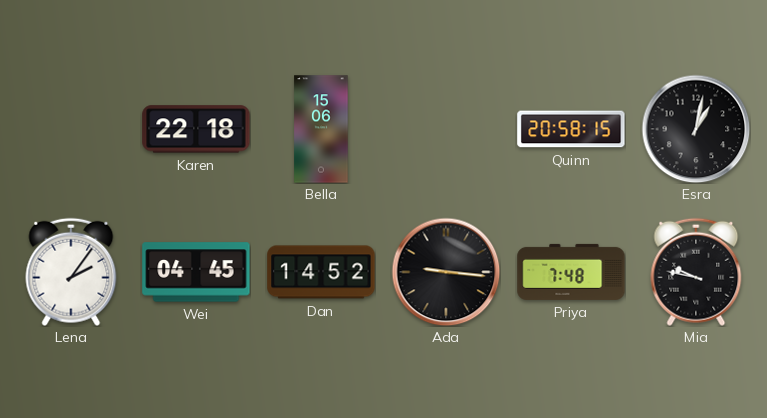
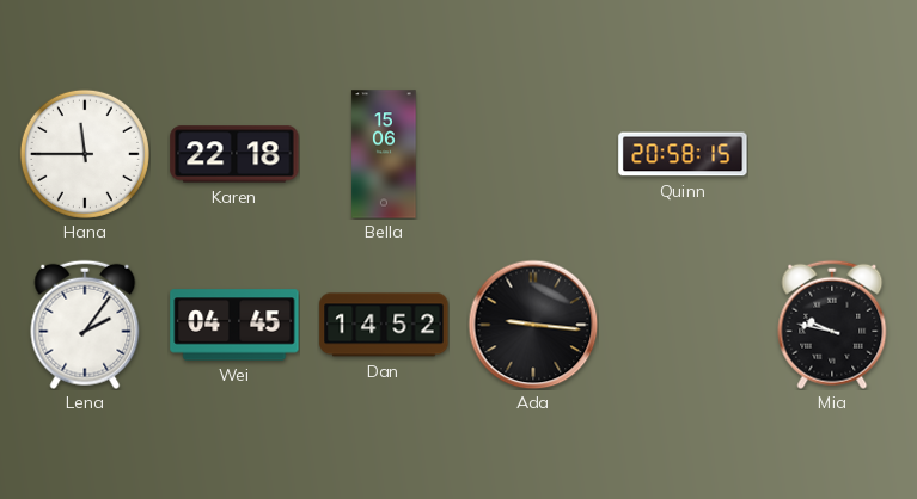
Hana: none -> 11:45
Esra: 1:02 -> none
Priya: 7:48 -> none
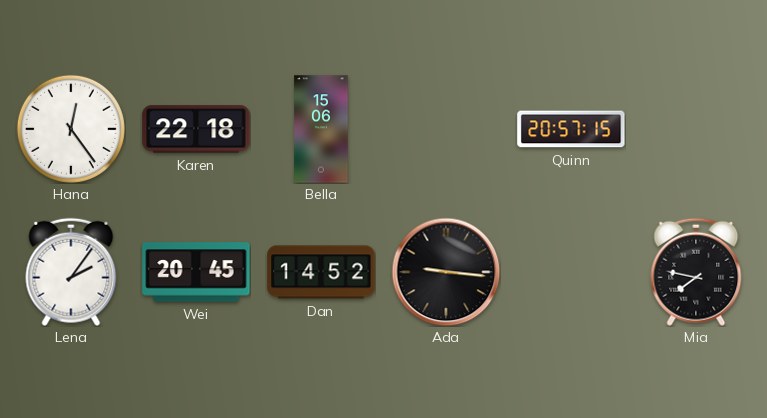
Hana: 11:45 -> 12:24
Quinn: 20:58 -> 20:57
Wei: 04:45 -> 20:45
Mia: 9:47 -> 7:47
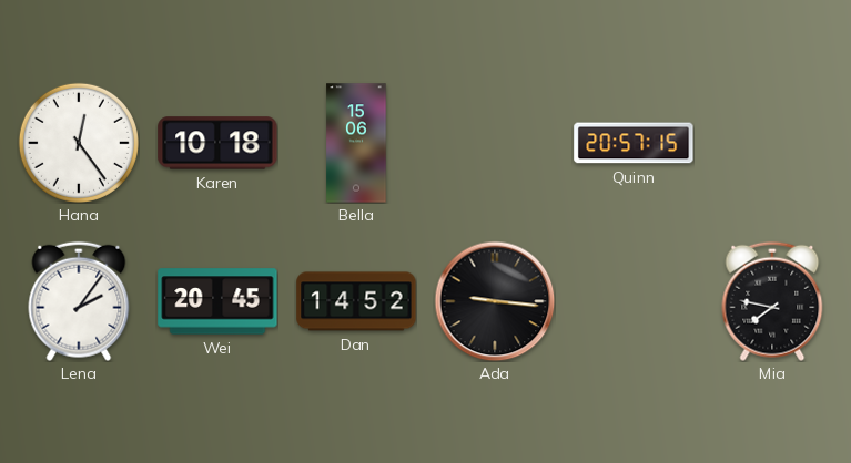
Karen: 22:18 -> 10:18
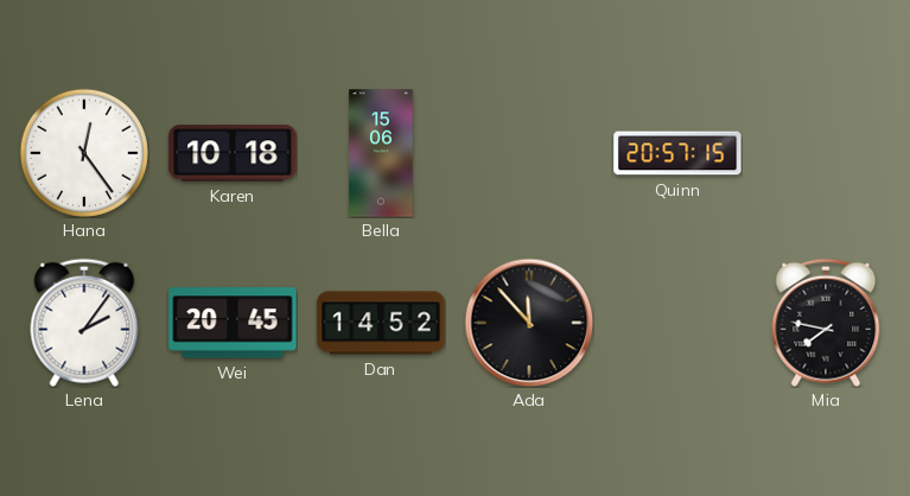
Ada: 9:16 -> 11:53
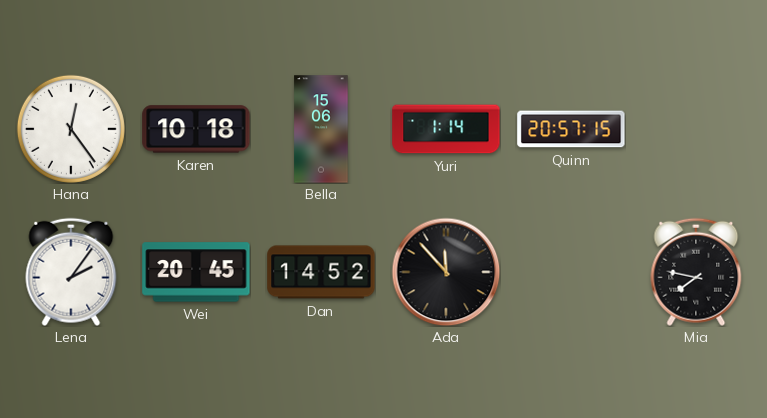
Yuri: none -> 1:14
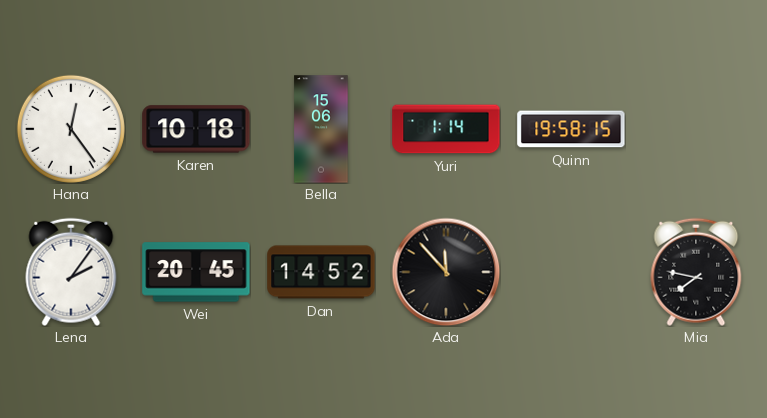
Quinn: 20:57 -> 19:58
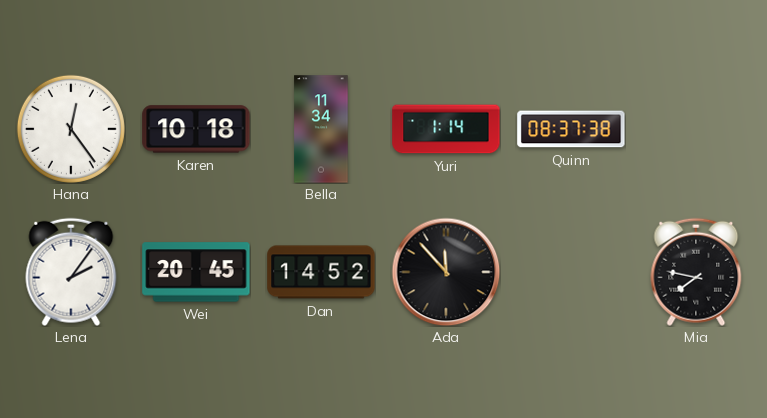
Bella: 15:06 -> 11:34
Quinn: 19:58 -> 08:37
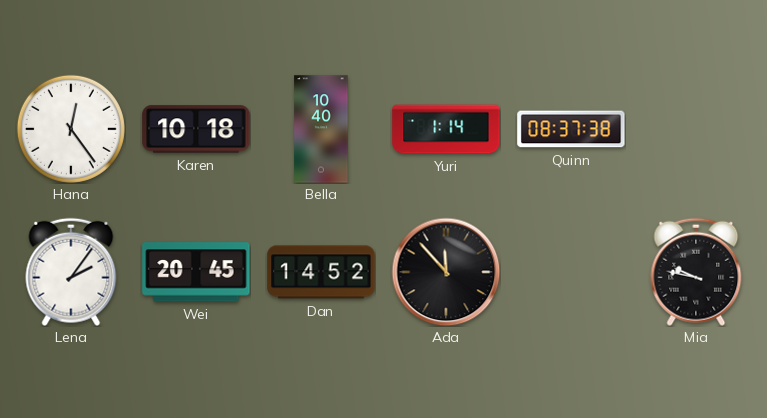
Bella: 11:34 -> 10:40
Mia: 7:47 -> 9:47
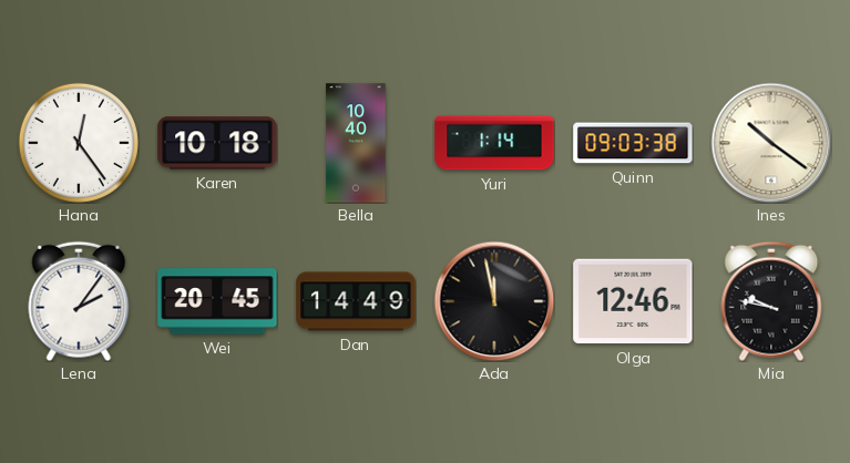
Quinn: 08:37 -> 09:03
Ines: none -> 10:21
Dan: 14:52 -> 14:49
Ada: 11:53 -> 11:58
Olga: none -> 12:46
